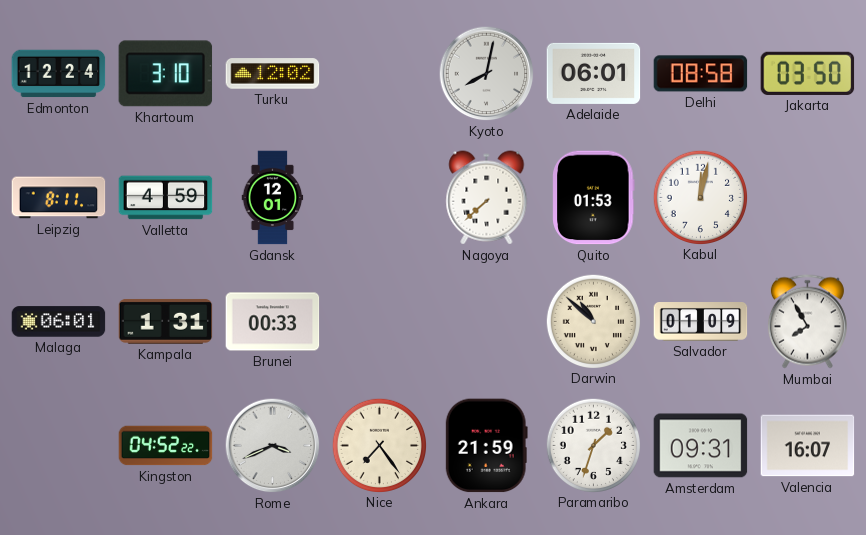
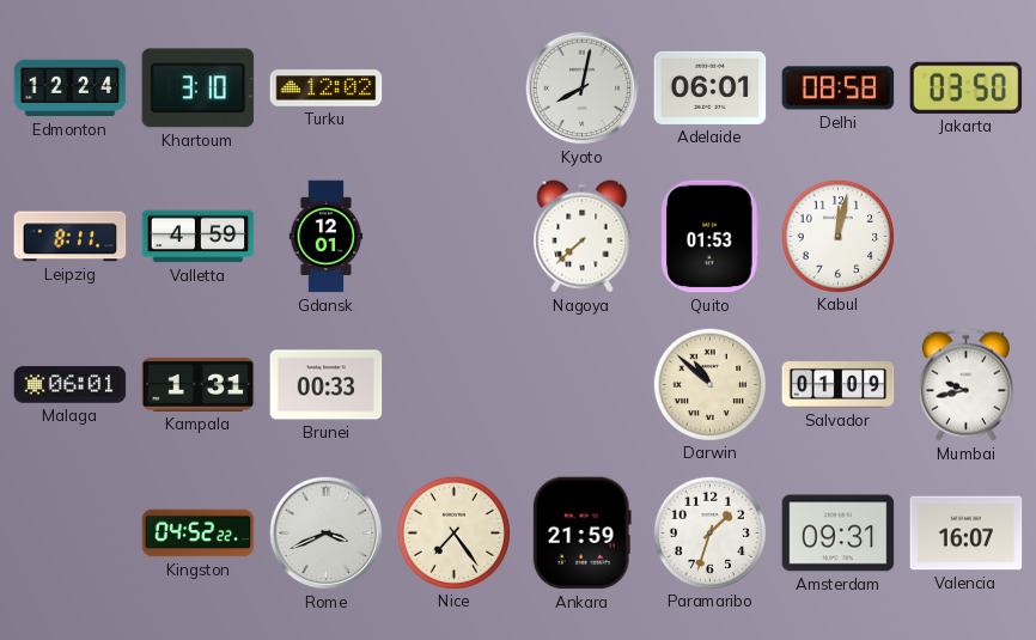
Mumbai: 7:55 -> 9:43
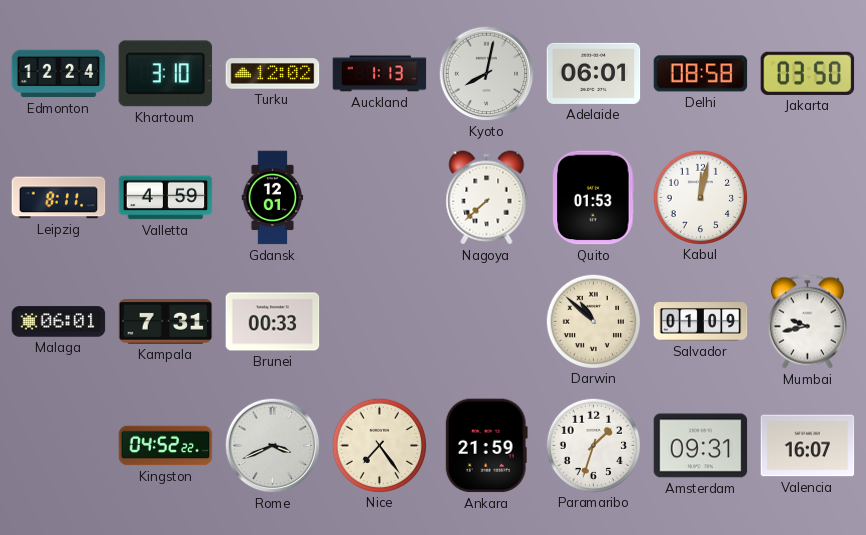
Auckland: none -> 1:13
Kampala: 1:31 -> 7:31
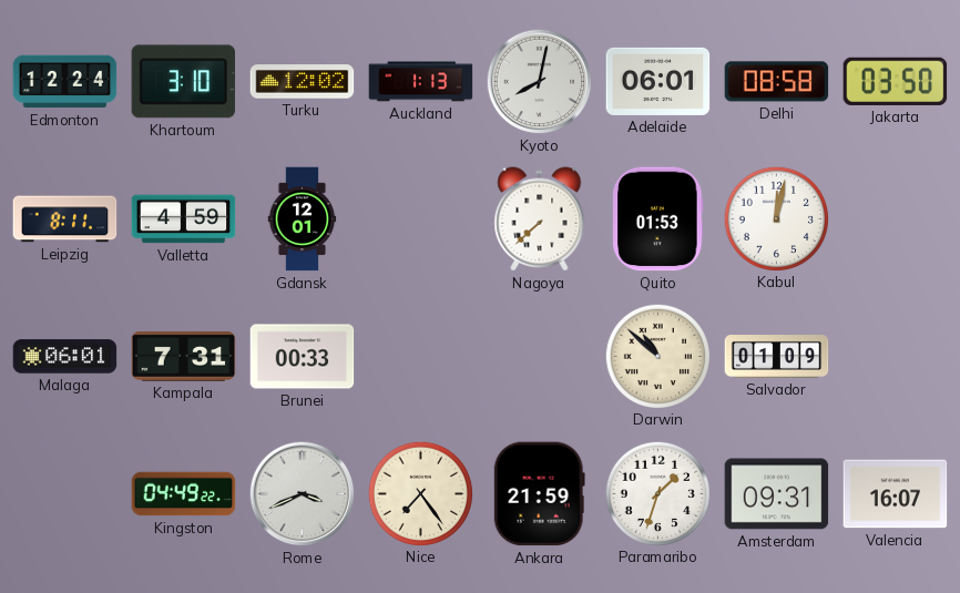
Mumbai: 9:43 -> none
Kingston: 04:52 -> 04:49
